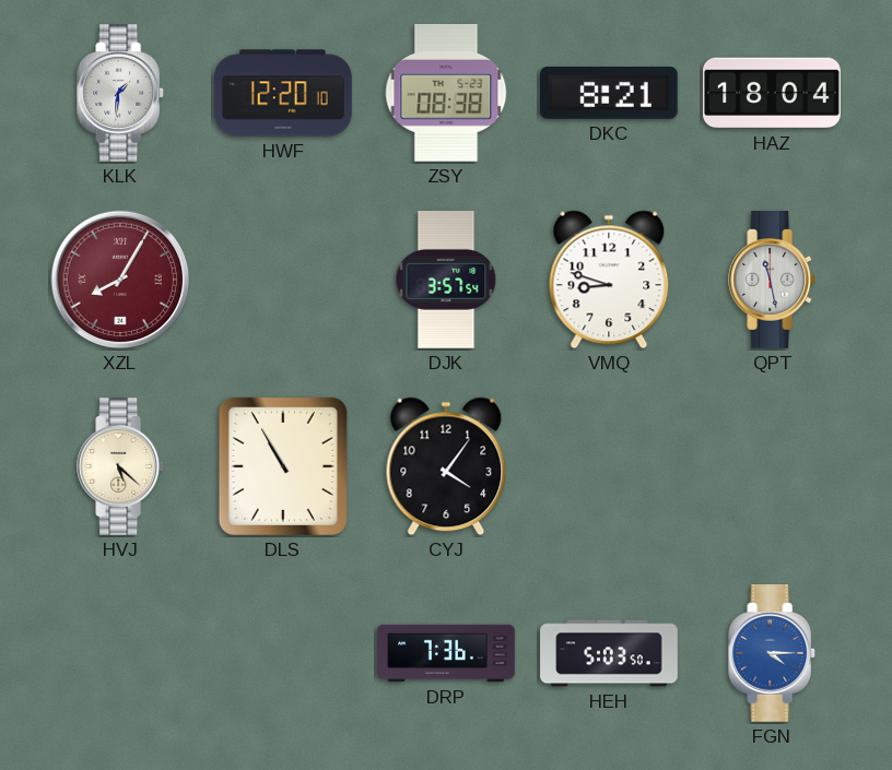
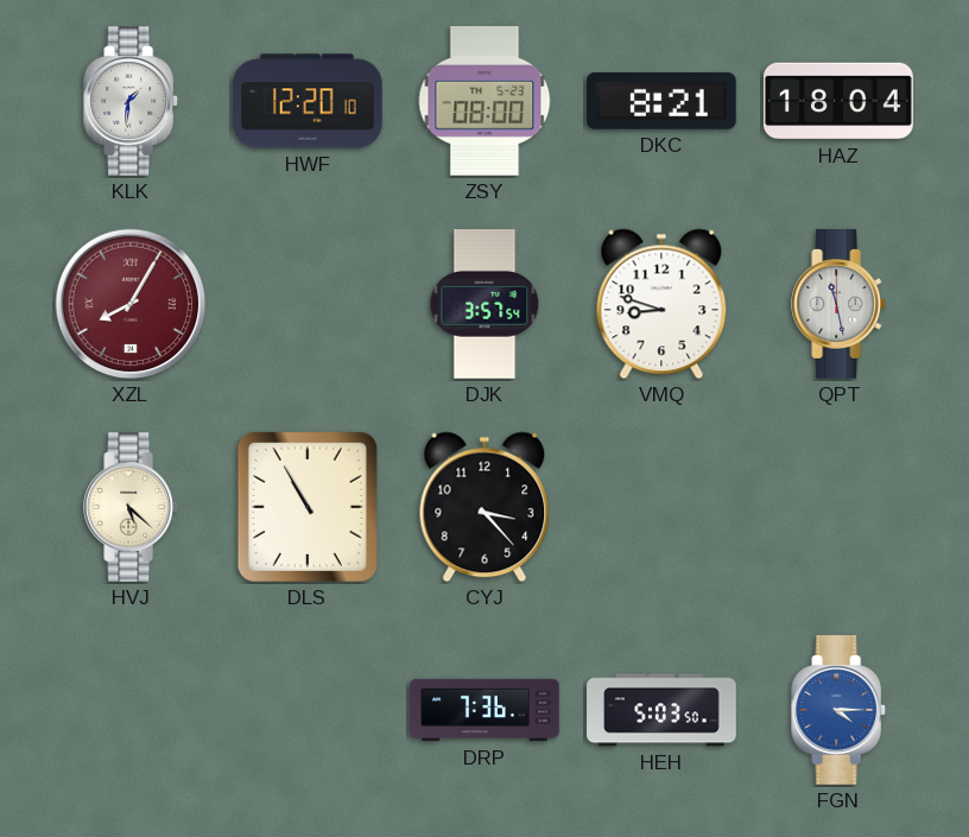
ZSY: 08:38 -> 08:00
CYJ: 4:06 -> 3:23
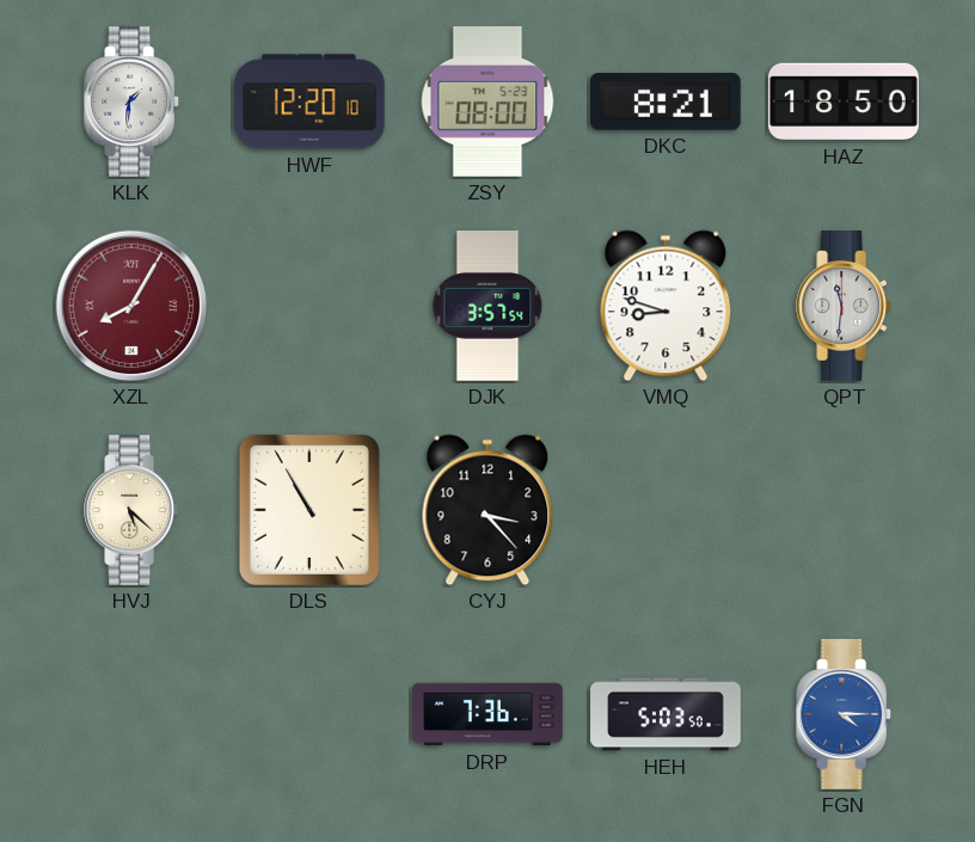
HAZ: 18:04 -> 18:50
QPT: 11:28 -> 11:31
